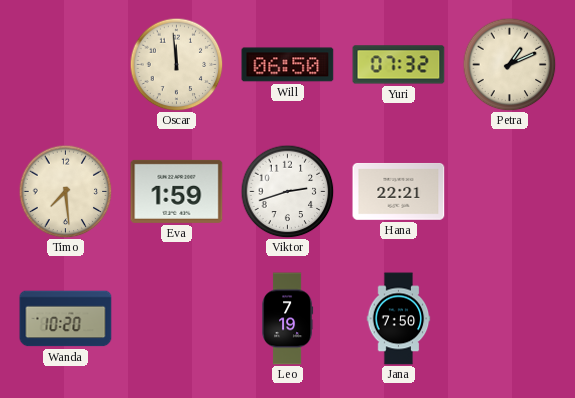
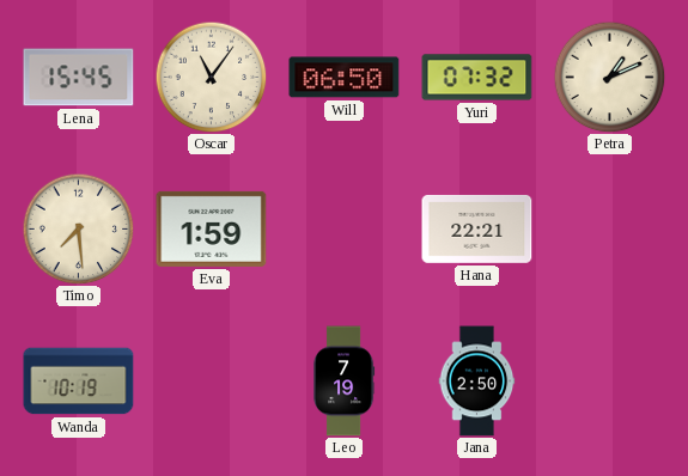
Lena: none -> 15:45
Oscar: 11:59 -> 11:06
Viktor: 2:42 -> none
Wanda: 10:20 -> 10:19
Jana: 7:50 -> 2:50
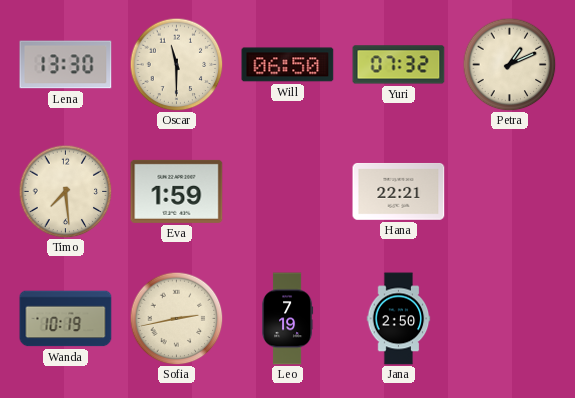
Lena: 15:45 -> 13:30
Oscar: 11:06 -> 11:30
Sofia: none -> 2:43
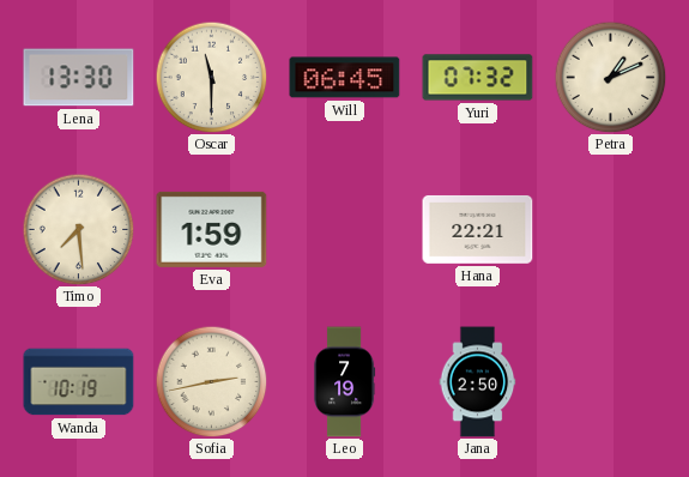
Will: 06:50 -> 06:45
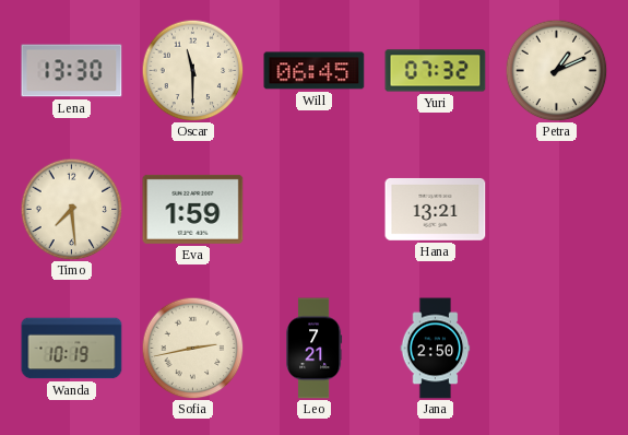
Hana: 22:21 -> 13:21
Leo: 7:19 -> 7:21
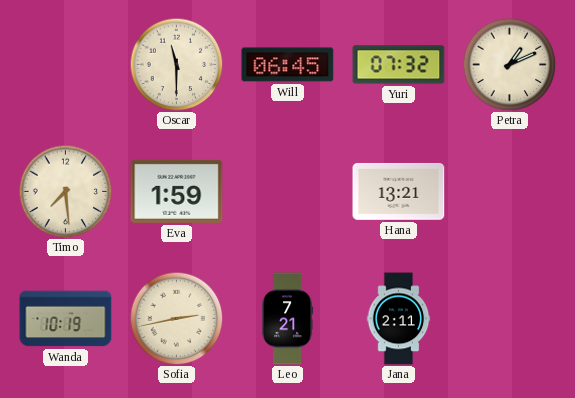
Lena: 13:30 -> none
Jana: 2:50 -> 2:11
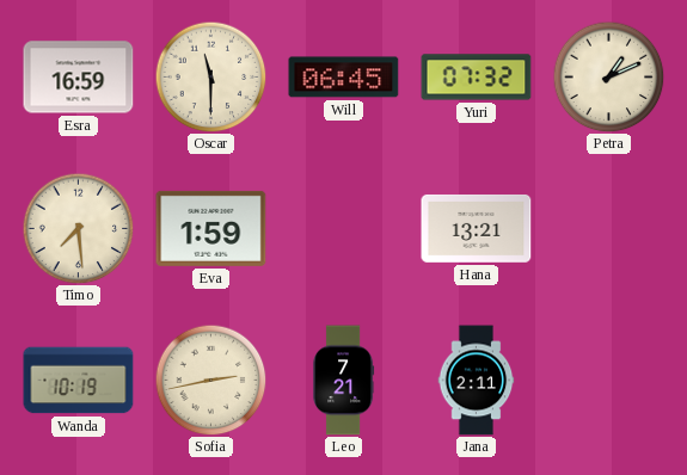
Esra: none -> 16:59
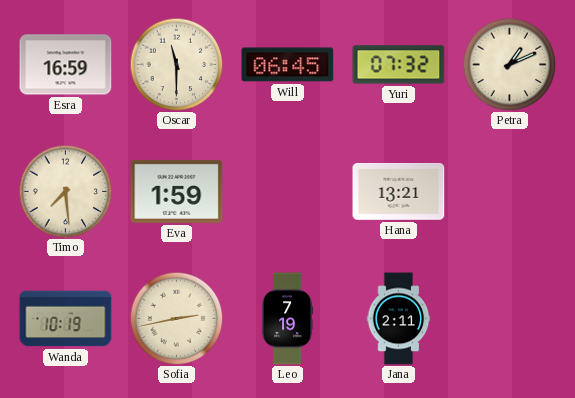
Leo: 7:21 -> 7:19
